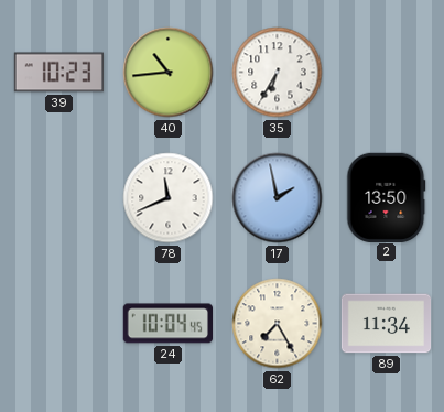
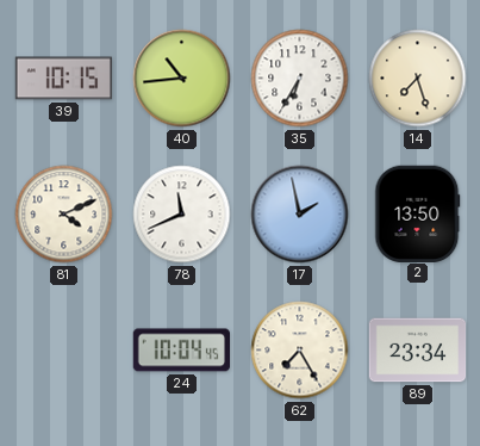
39: 10:23 -> 10:15
14: none -> 7:27
81: none -> 4:11
89: 11:34 -> 23:34
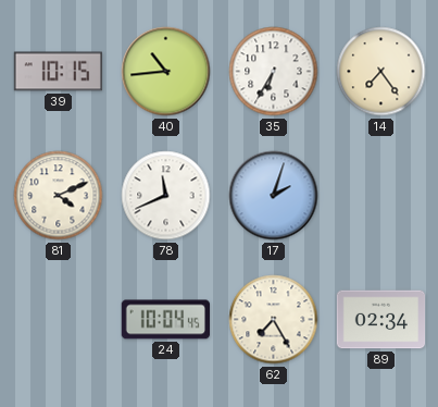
14: 7:27 -> 7:24
17: 1:58 -> 2:03
2: 13:50 -> none
89: 23:34 -> 02:34
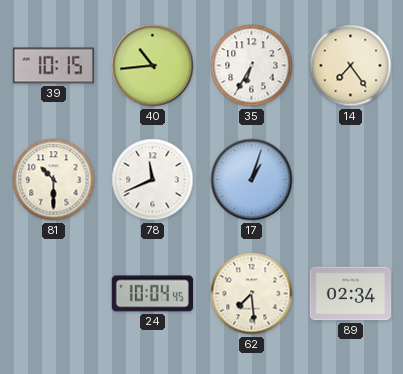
81: 4:11 -> 10:30
17: 2:03 -> 1:03
62: 7:25 -> 7:29
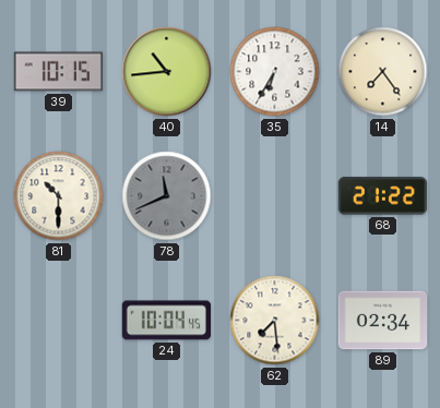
78 dial: white -> grey
17: 1:03 -> none
68: none -> 21:22
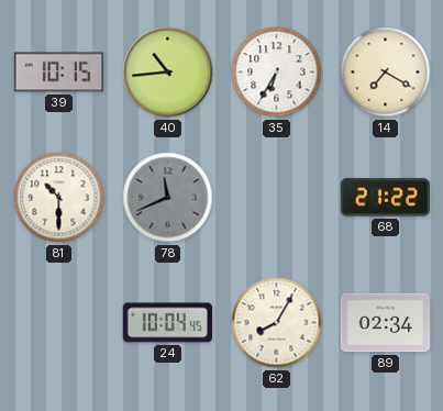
14: 7:24 -> 7:20
62: 7:29 -> 8:05
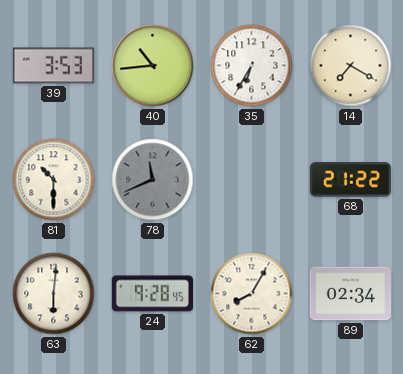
39: 10:15 -> 3:53
63: none -> 6:01
24: 10:04 -> 9:28
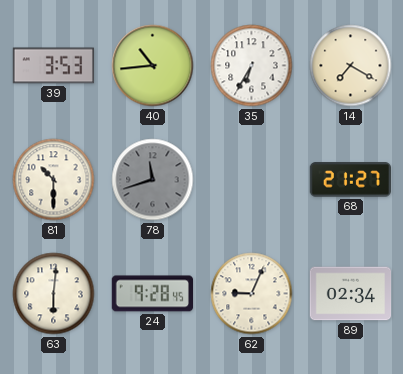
78: 11:41 -> 11:42
68: 21:22 -> 21:27
62: 8:05 -> 9:04
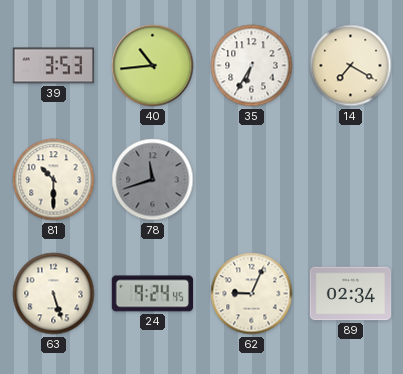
68: 21:27 -> none
63: 6:01 -> 5:27
24: 9:28 -> 9:24
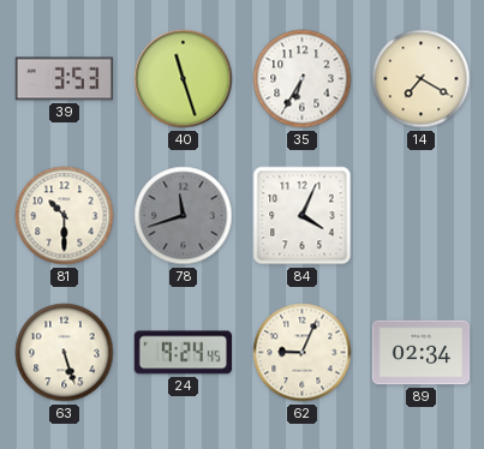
40: 10:44 -> 11:27
84: none -> 4:04
